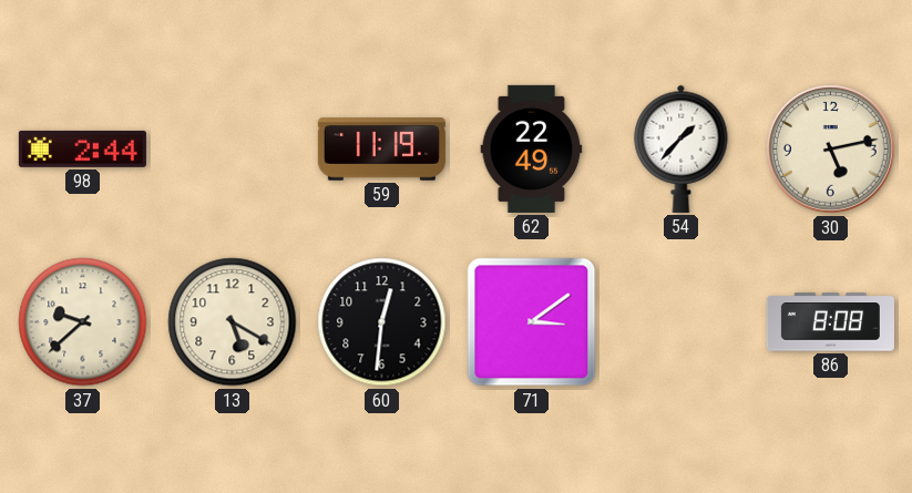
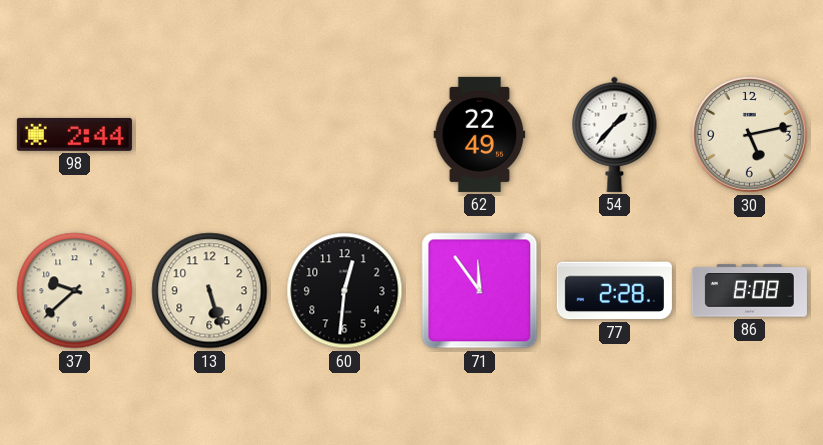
59: 11:19 -> none
13: 5:20 -> 5:27
71: 3:09 -> 11:54
77: none -> 2:28
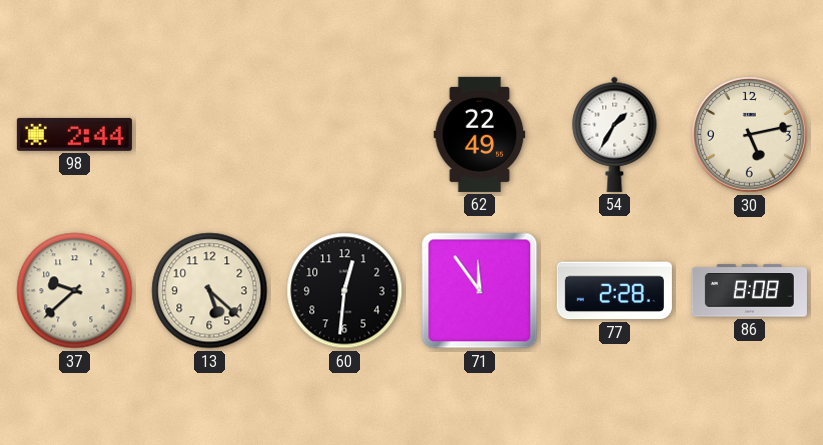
54: 1:37 -> 1:35
13: 5:27 -> 5:22
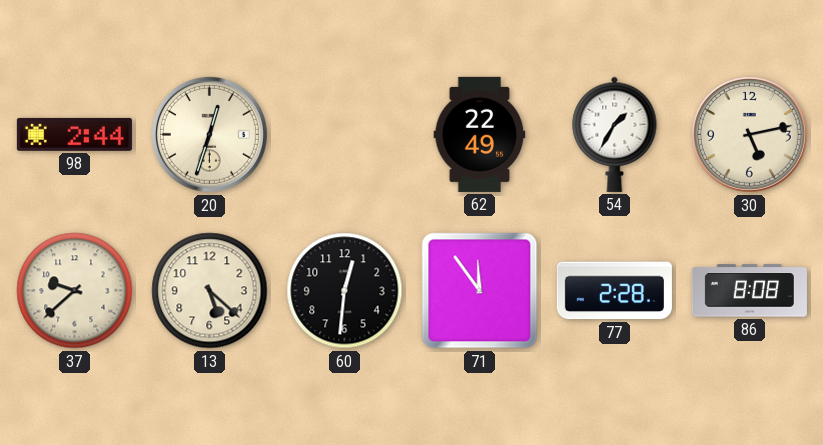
20: none -> 12:33
